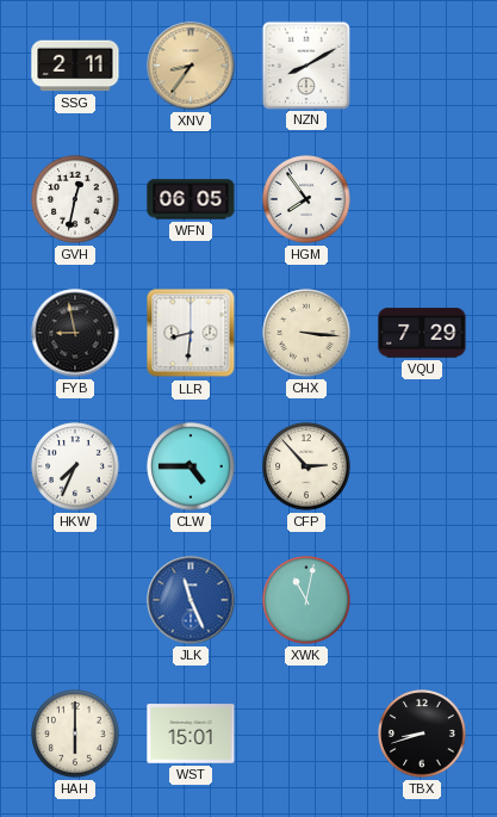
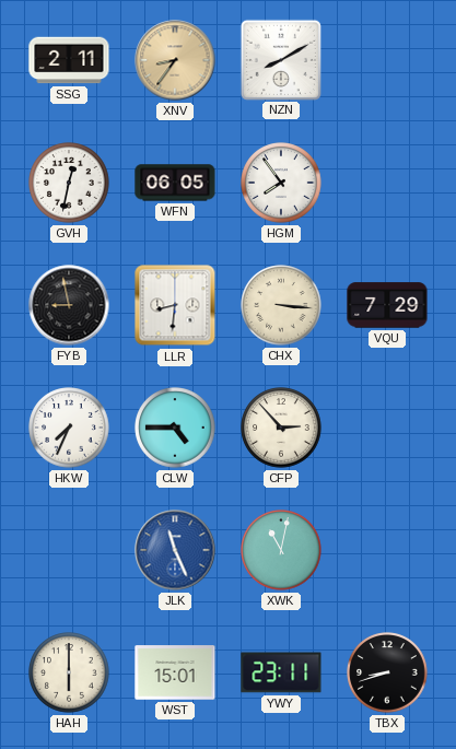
YWY: none -> 23:11
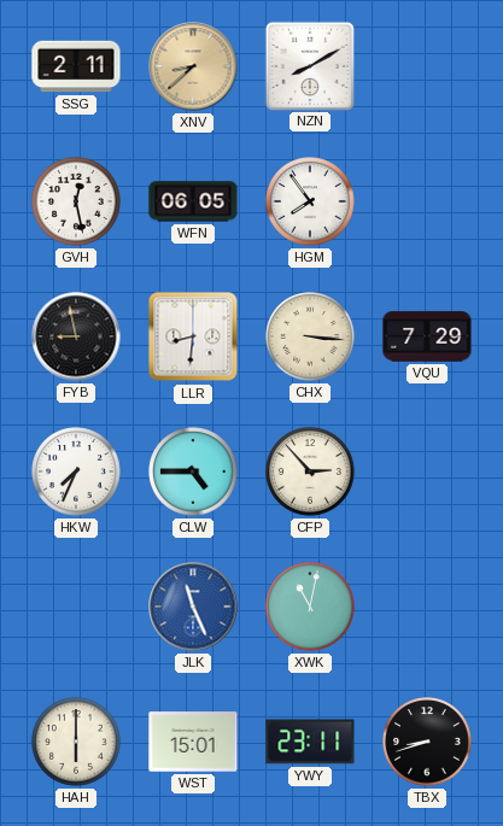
XNV: 8:36 -> 8:38
GVH: 12:32 -> 12:28
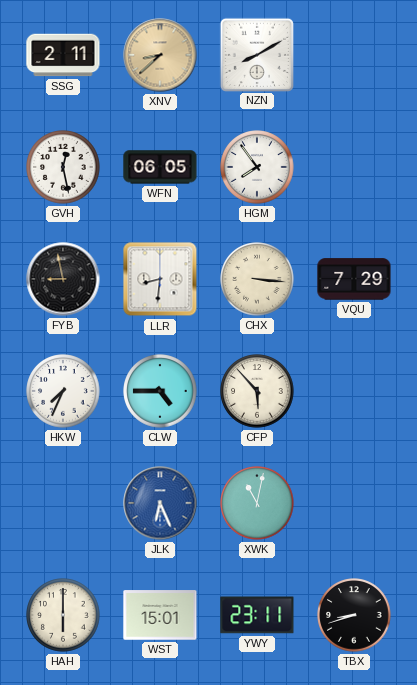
CFP: 2:53 -> 5:53
JLK: 11:26 -> 6:26
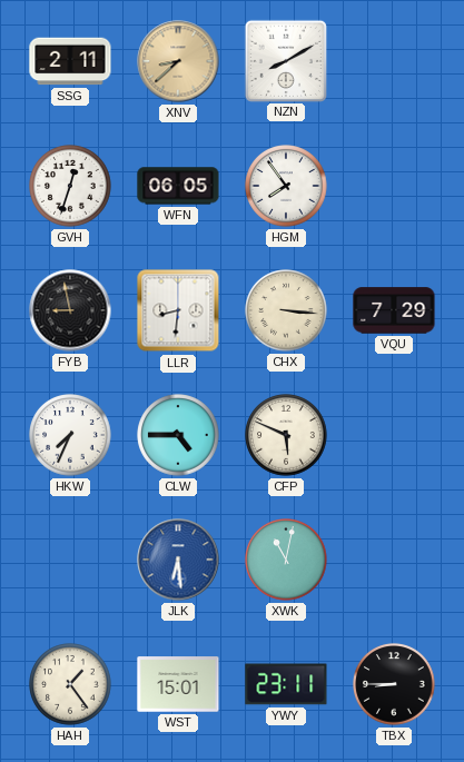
GVH: 12:28 -> 12:33
CFP: 5:53 -> 5:49
JLK: 6:26 -> 6:29
HAH: 6:00 -> 1:24
TBX: 8:42 -> 8:45
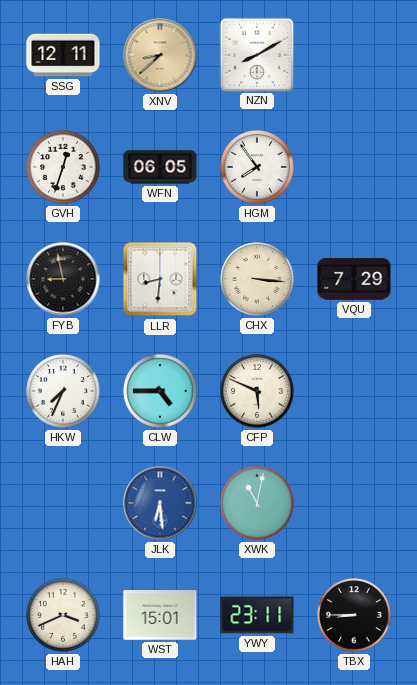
SSG: 2:11 -> 12:11
HAH: 1:24 -> 3:41
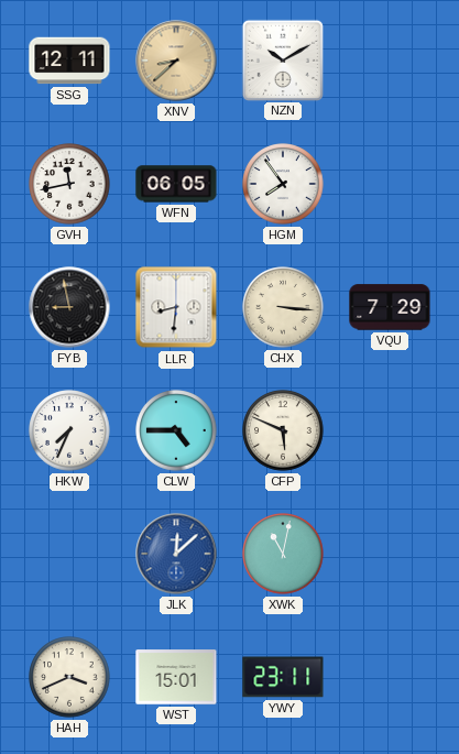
NZN: 8:10 -> 10:10
GVH: 12:33 -> 11:43
JLK: 6:29 -> 12:08
TBX: 8:45 -> none
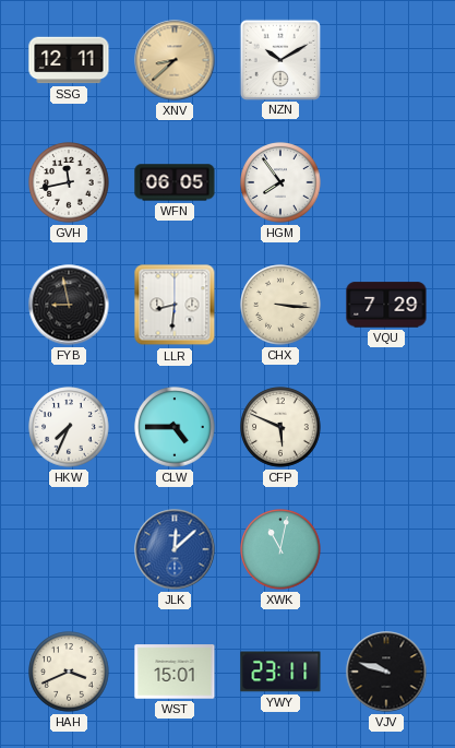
VJV: none -> 9:48
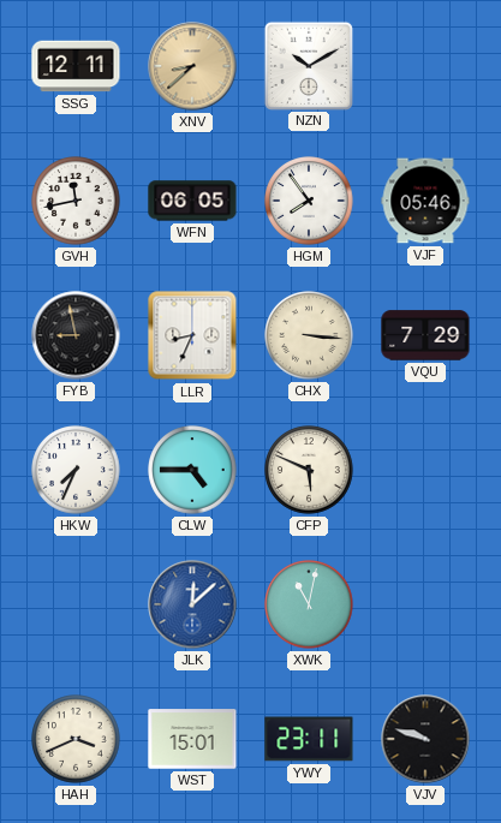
VJF: none -> 05:46
LLR: 8:31 -> 8:34
